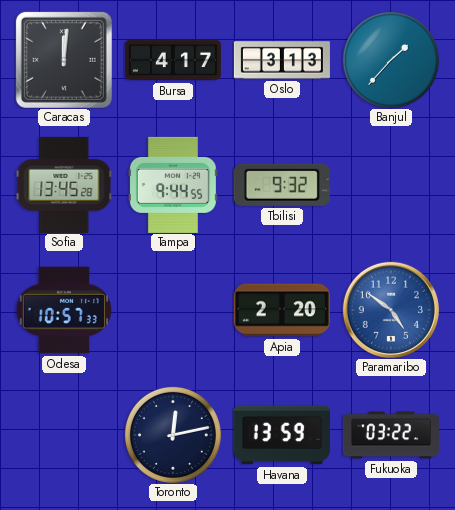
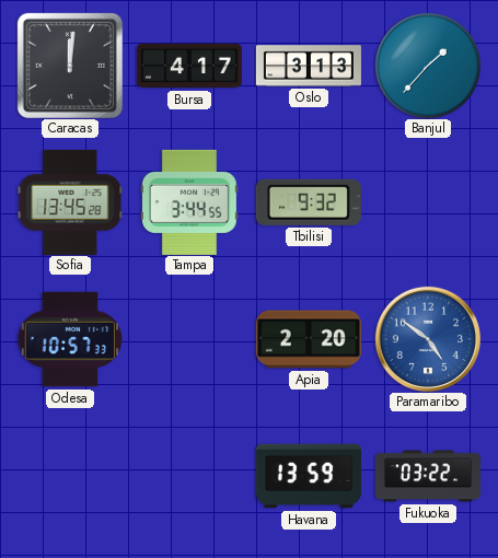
Tampa: 9:44 -> 3:44
Toronto: 12:13 -> none
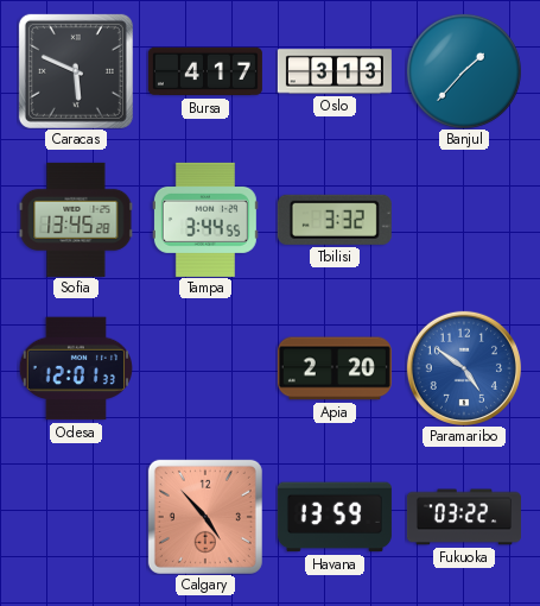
Caracas: 12:01 -> 5:49
Tbilisi: 9:32 -> 3:32
Odesa: 10:57 -> 12:01
Calgary: none -> 4:53
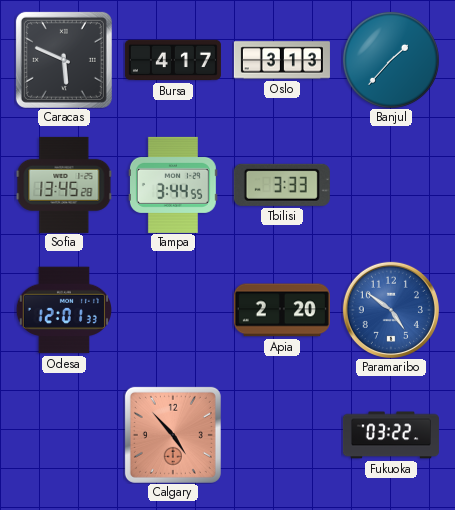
Tbilisi: 3:32 -> 3:33
Havana: 13:59 -> none
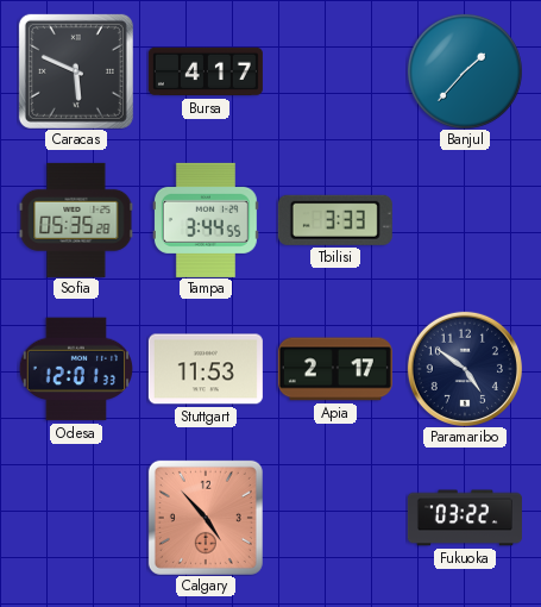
Oslo: 3:13 -> none
Sofia: 13:45 -> 05:35
Stuttgart: none -> 11:53
Apia: 2:20 -> 2:17
Paramaribo dial: blue -> navy
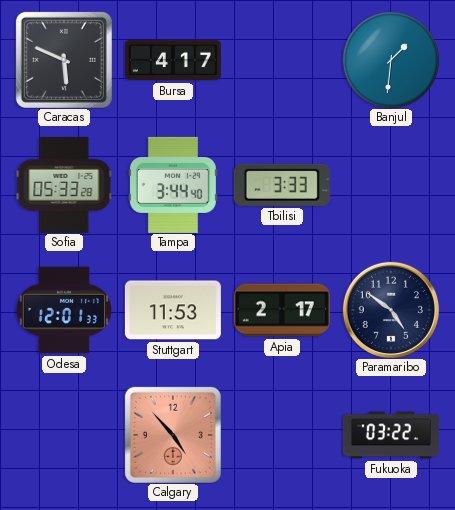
Banjul: 1:37 -> 1:31
Sofia: 05:35 -> 05:33
Tampa: 3:44:55 -> 3:44:40
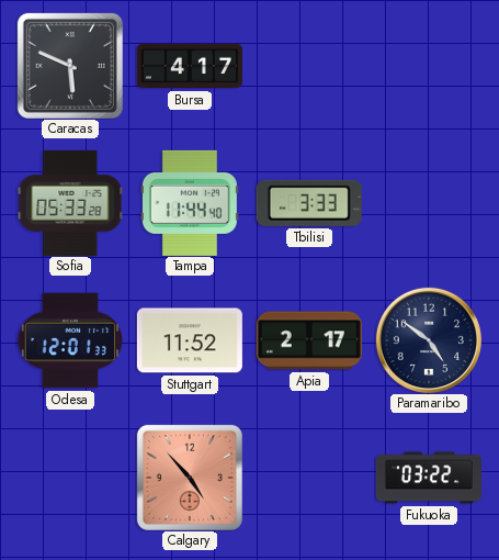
Banjul: 1:31 -> none
Tampa: 3:44 -> 11:44
Stuttgart: 11:53 -> 11:52
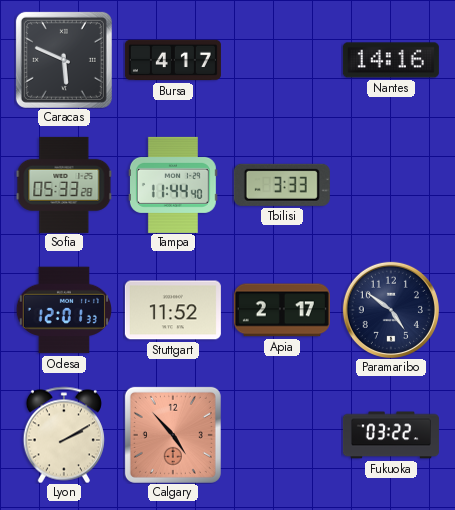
Nantes: none -> 14:16
Lyon: none -> 2:10
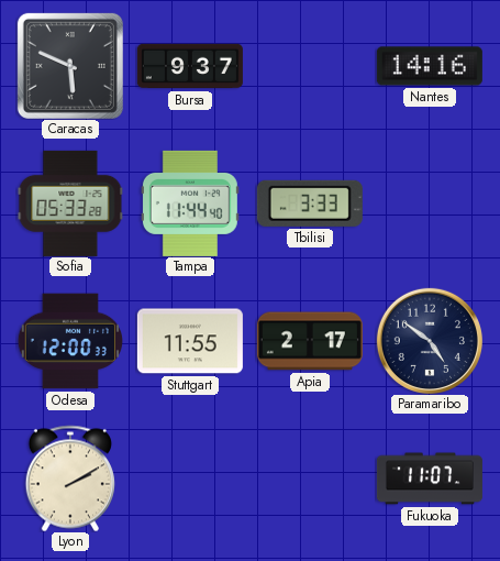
Bursa: 4:17 -> 9:37
Odesa: 12:01 -> 12:00
Stuttgart: 11:52 -> 11:55
Calgary: 4:53 -> none
Fukuoka: 03:22 -> 11:07
